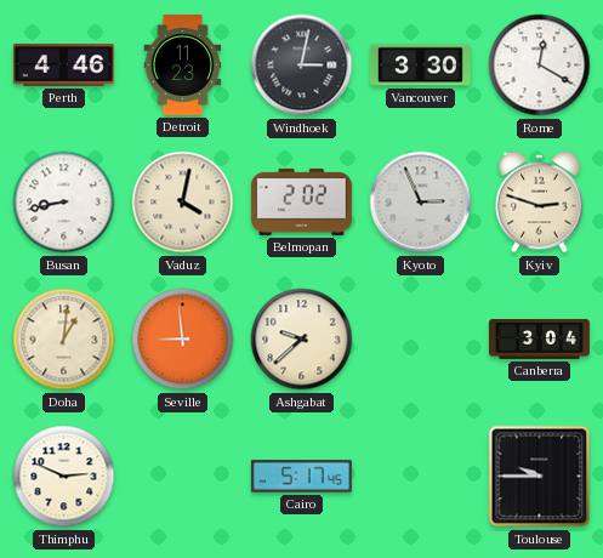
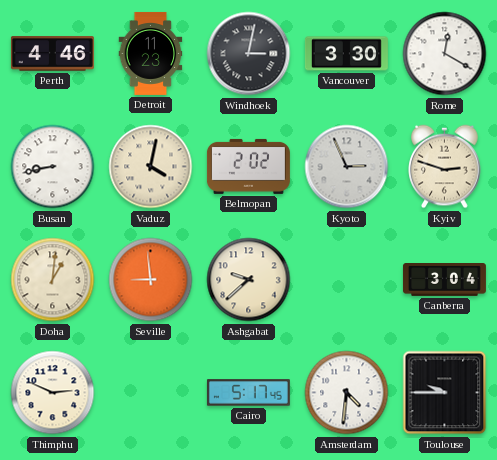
Amsterdam: none -> 4:31
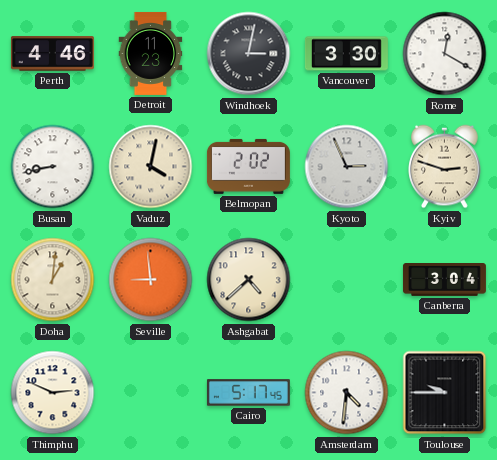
Ashgabat: 9:38 -> 4:38
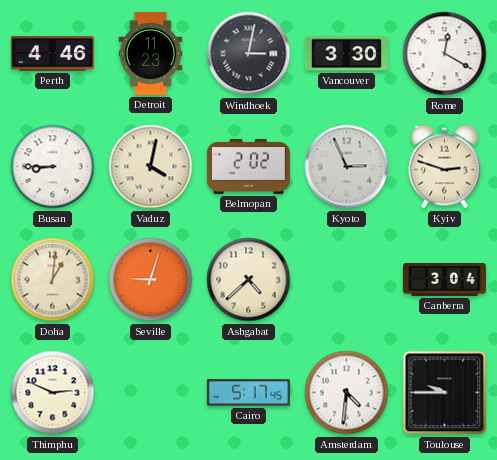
Busan: 8:43 -> 8:45
Seville: 8:59 -> 9:03
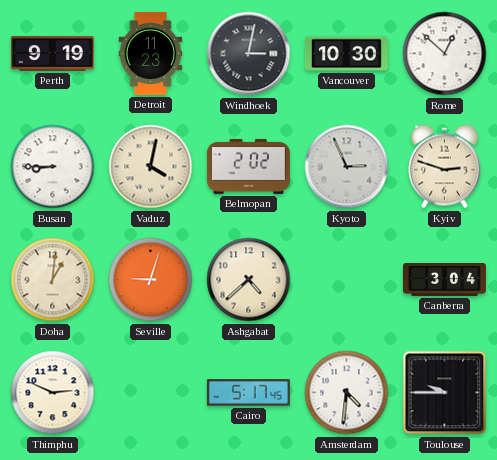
Perth: 4:46 -> 9:19
Vancouver: 3:30 -> 10:30
Rome: 12:20 -> 12:52
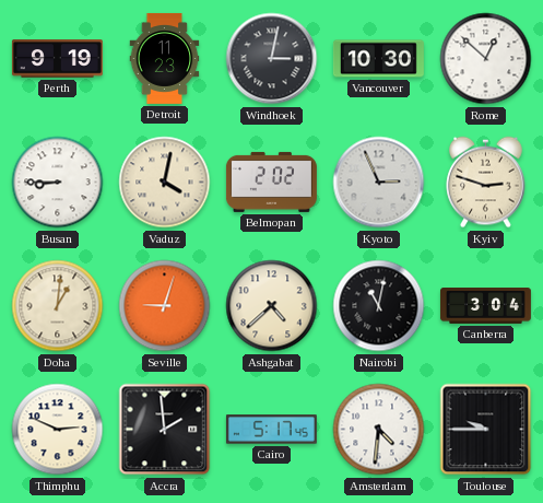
Nairobi: none -> 11:02
Accra: none -> 1:59
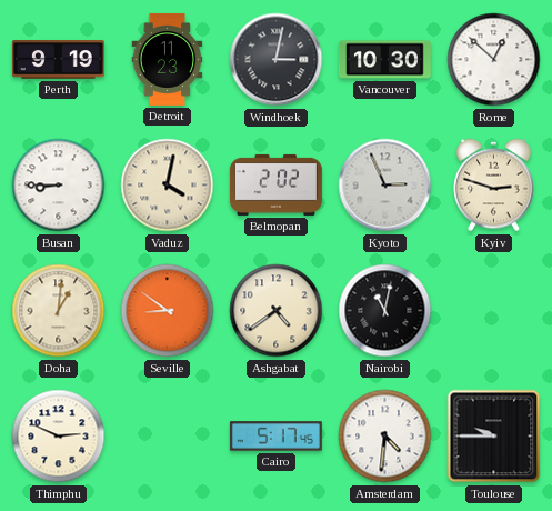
Seville: 9:03 -> 8:51
Ashgabat: 4:38 -> 4:39
Canberra: 3:04 -> none
Accra: 1:59 -> none
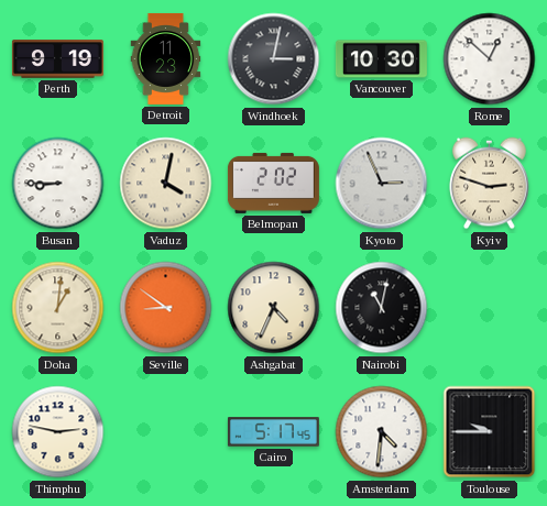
Ashgabat: 4:39 -> 4:34
Thimphu: 2:49 -> 2:47
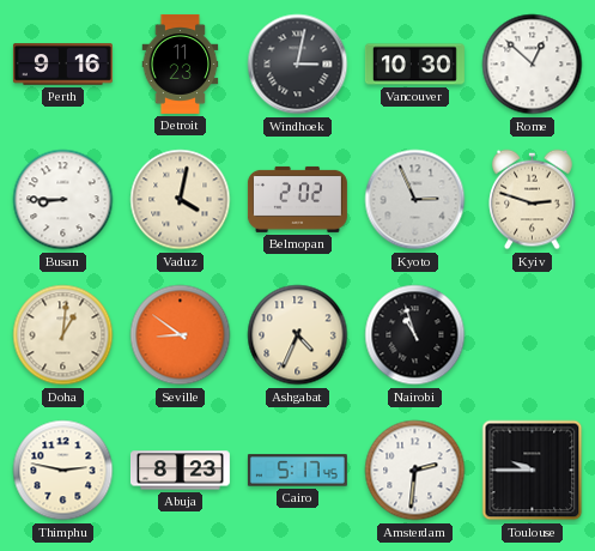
Perth: 9:19 -> 9:16
Nairobi: 11:02 -> 10:57
Abuja: none -> 8:23
Amsterdam: 4:31 -> 2:31
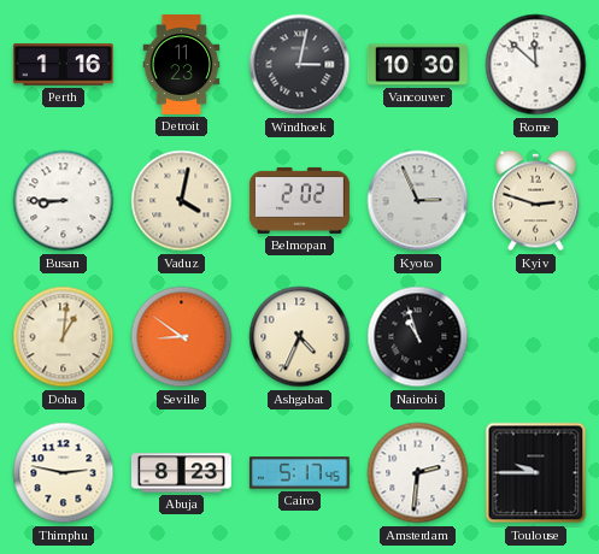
Perth: 9:16 -> 1:16
Rome: 12:52 -> 11:52
